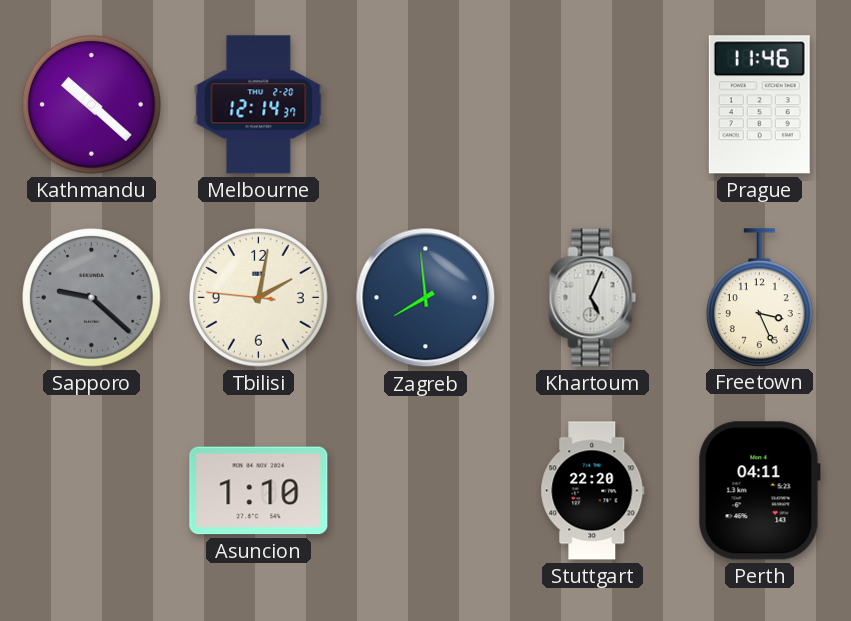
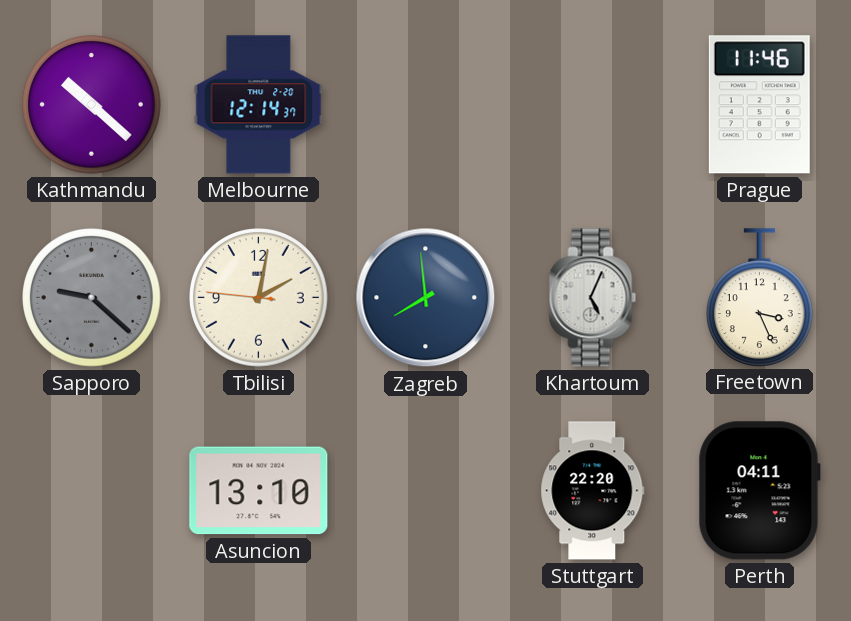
Asuncion: 1:10 -> 13:10
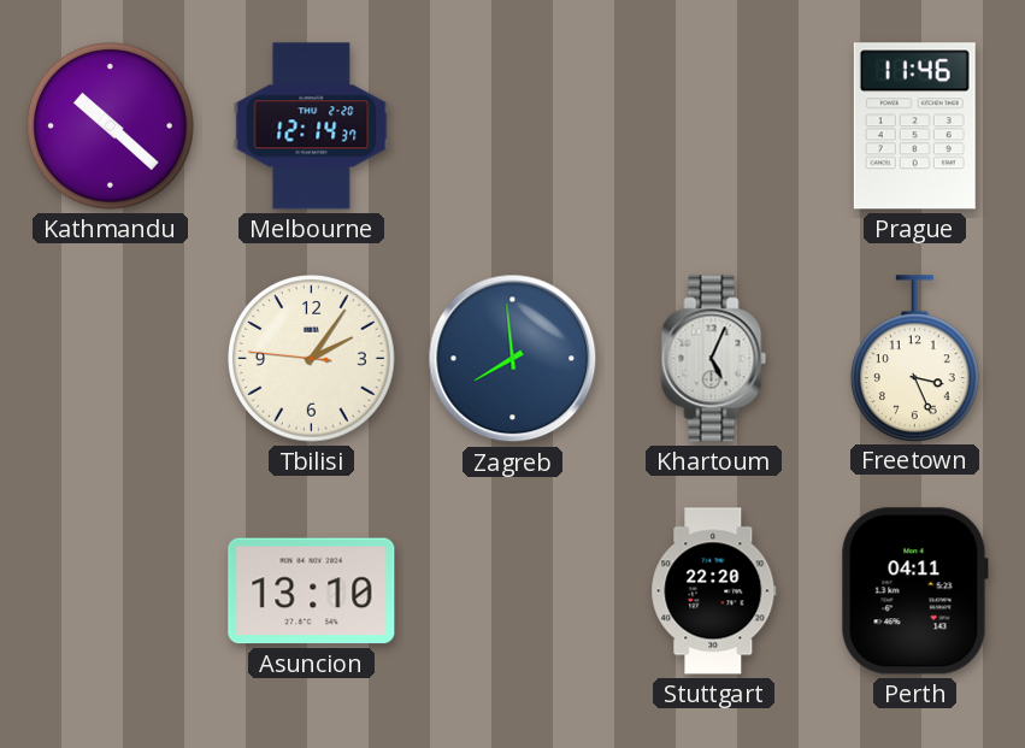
Sapporo: 9:22 -> none
Tbilisi: 2:01 -> 2:05
